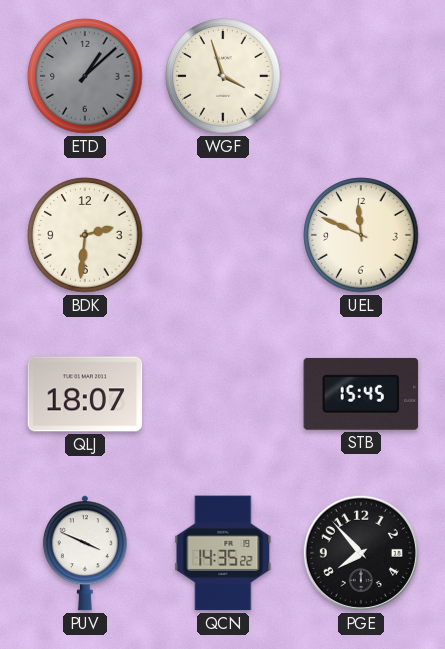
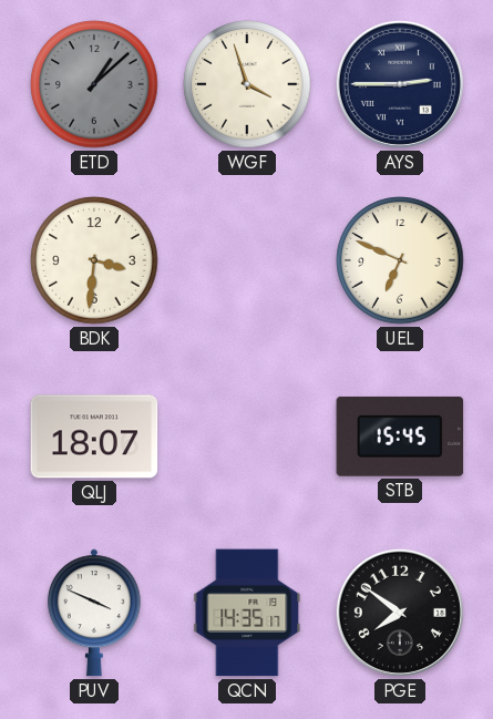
AYS: none -> 2:45
BDK: 2:31 -> 3:31
UEL: 11:49 -> 6:49
QCN: 14:35:22 -> 14:35:17
PGE: 7:53 -> 7:51
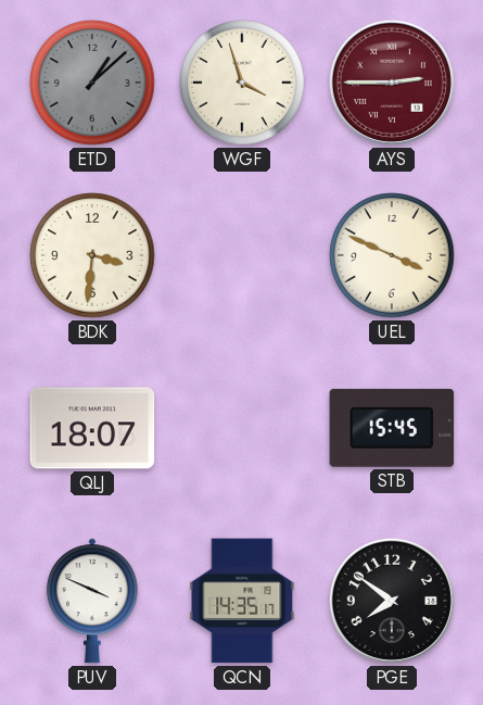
AYS dial: navy -> burgundy
UEL: 6:49 -> 3:49
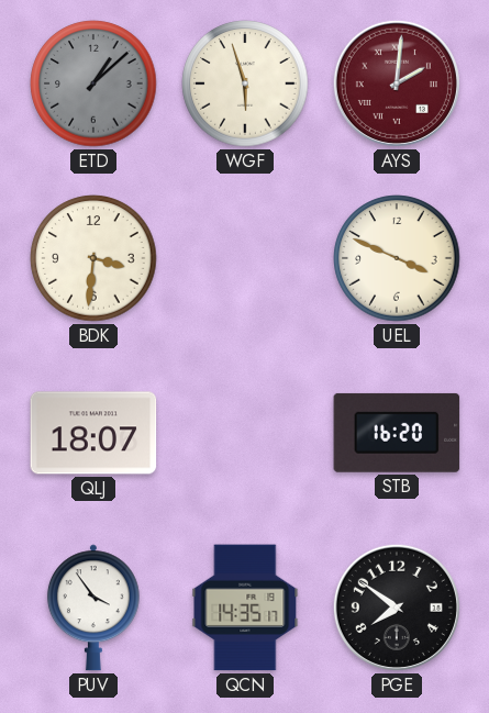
WGF: 3:57 -> 5:57
AYS: 2:45 -> 2:01
STB: 15:45 -> 16:20
PUV: 3:49 -> 3:54
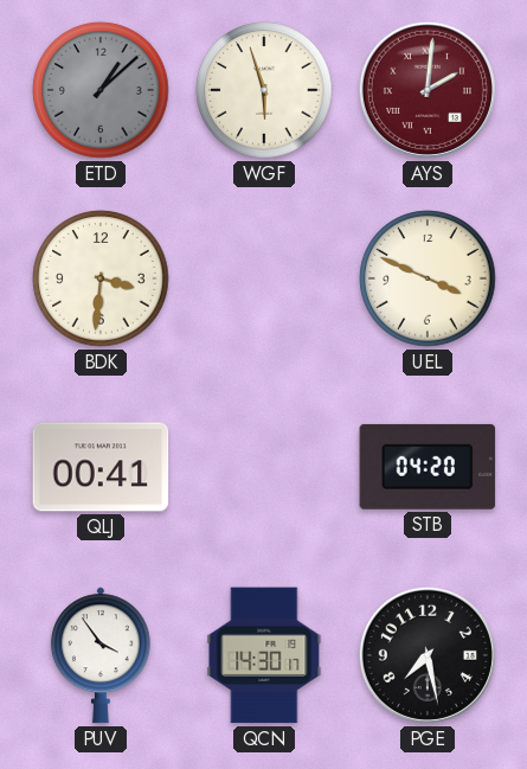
QLJ: 18:07 -> 00:41
STB: 16:20 -> 04:20
QCN: 14:35 -> 14:30
PGE: 7:51 -> 7:28
